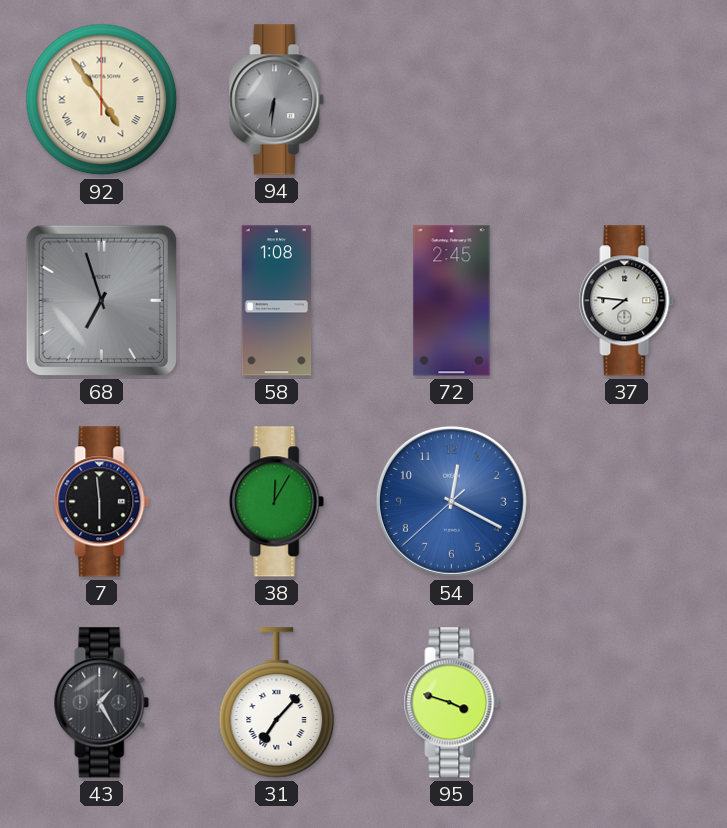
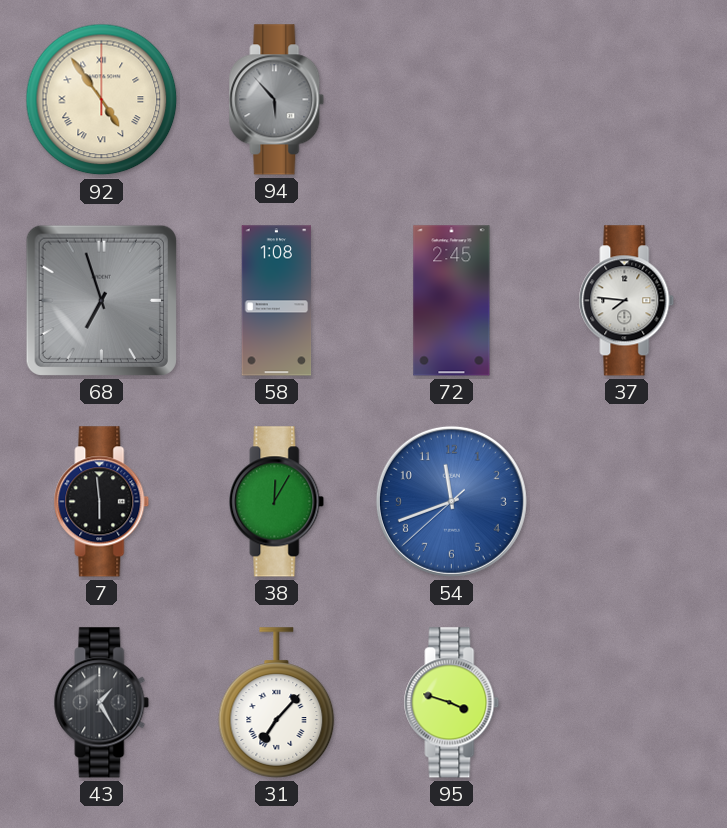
94: 6:31 -> 5:53
54: 12:19 -> 11:41
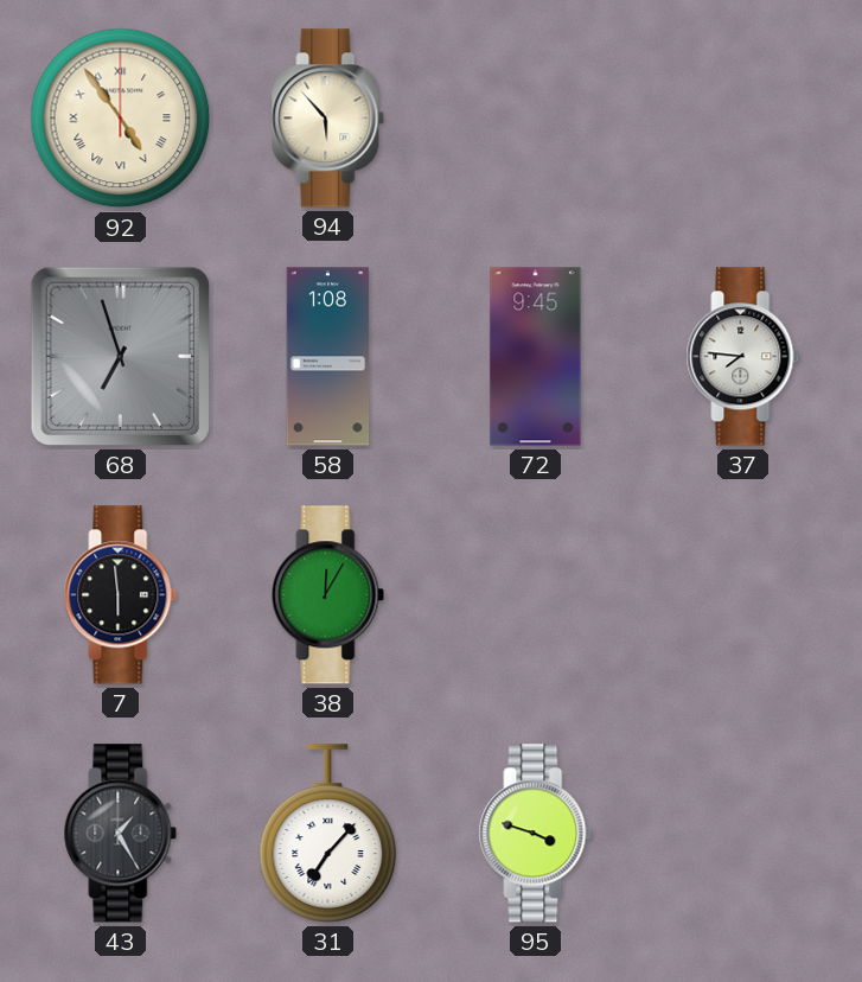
94 dial: grey -> cream
72: 2:45 -> 9:45
54: 11:41 -> none
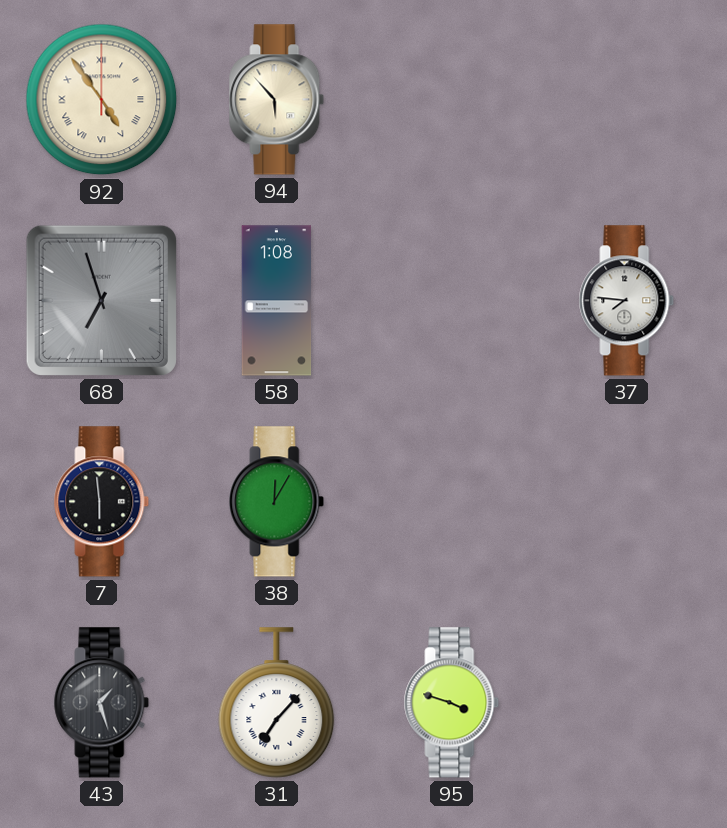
72: 9:45 -> none
43: 1:25 -> 1:27
